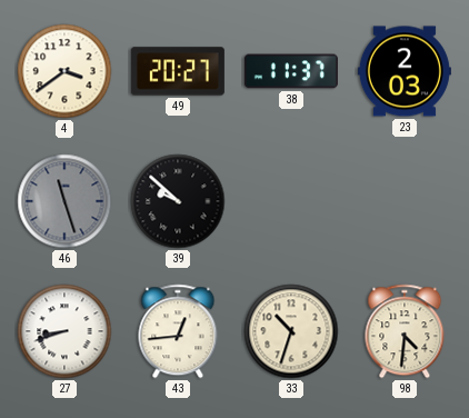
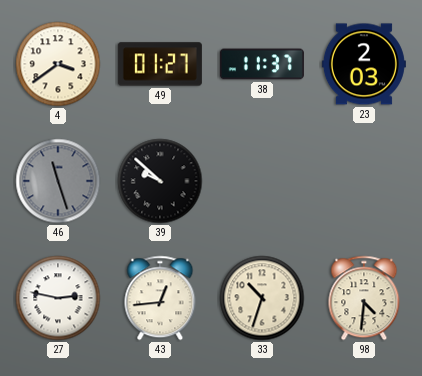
49: 20:27 -> 01:27
27: 8:42 -> 2:47
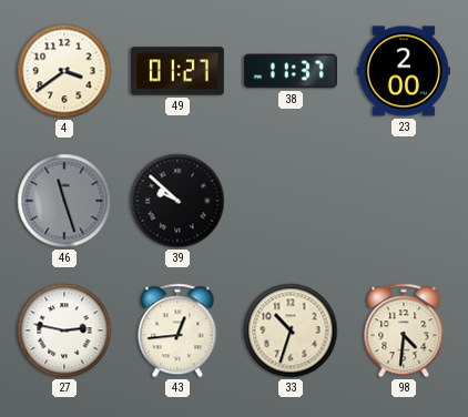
23: 2:03 -> 2:00
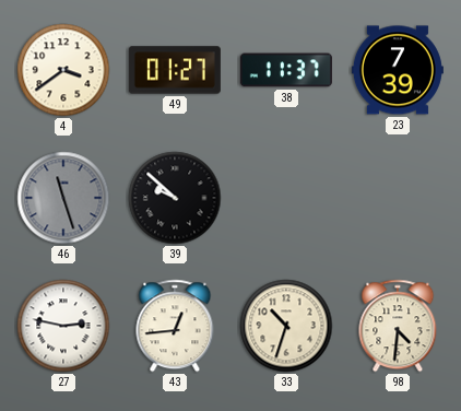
23: 2:00 -> 7:39
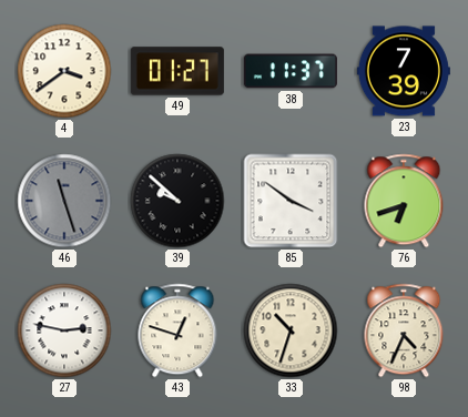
85: none -> 3:51
76: none -> 6:42
43: 12:44 -> 12:48
98: 4:31 -> 4:34
